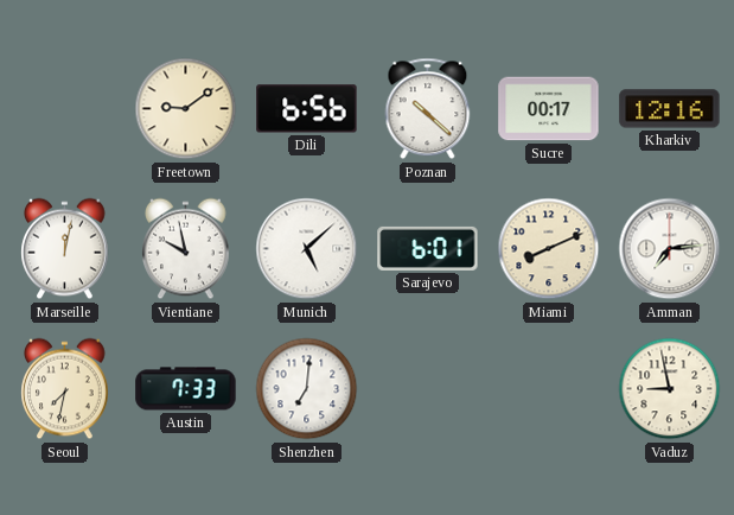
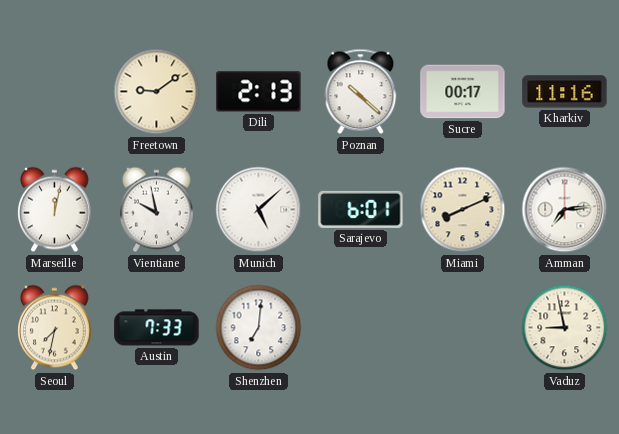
Dili: 6:56 -> 2:13
Kharkiv: 12:16 -> 11:16
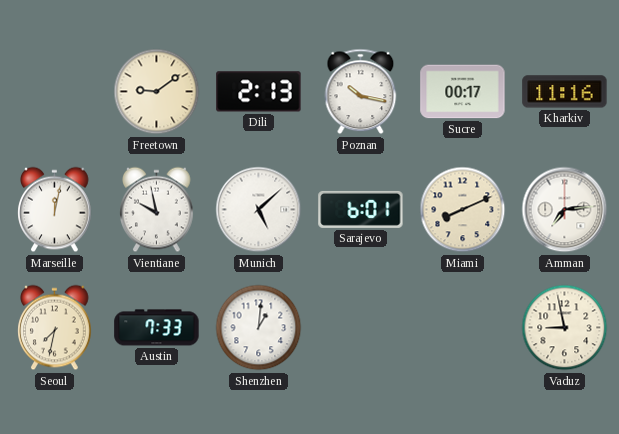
Poznan: 10:22 -> 10:17
Shenzhen: 7:01 -> 1:01
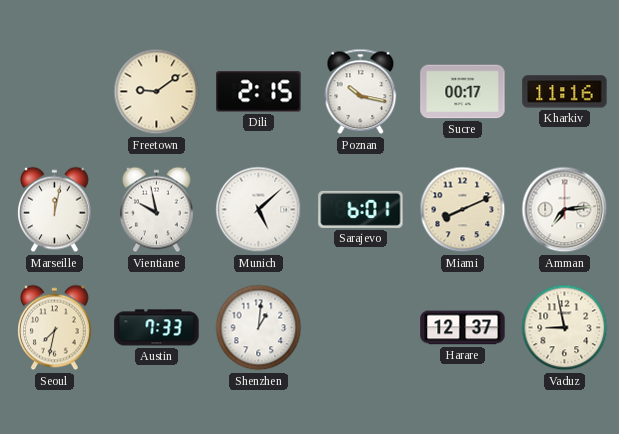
Dili: 2:13 -> 2:15
Harare: none -> 12:37
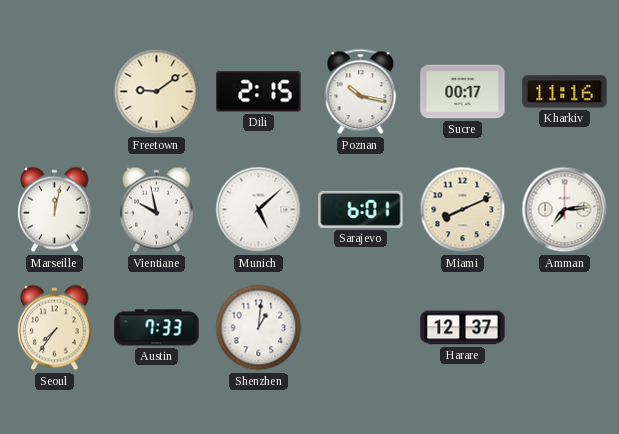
Seoul: 7:32 -> 7:36
Vaduz: 8:58 -> none
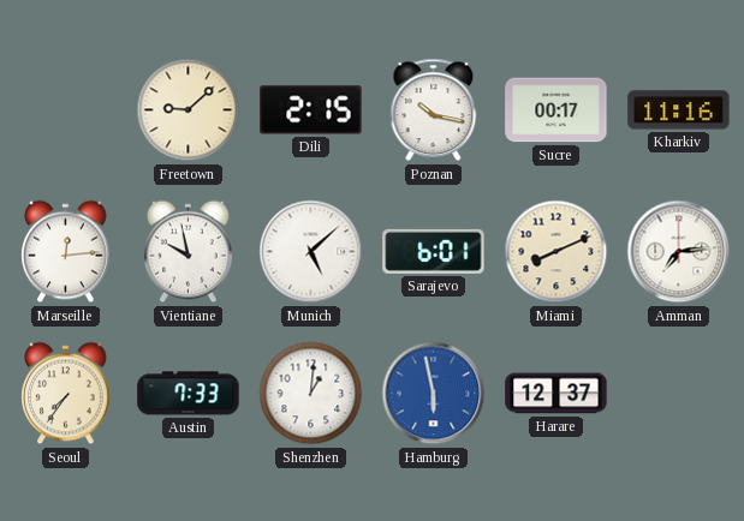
Freetown: 9:09 -> 9:08
Marseille: 12:02 -> 12:14
Hamburg: none -> 5:58
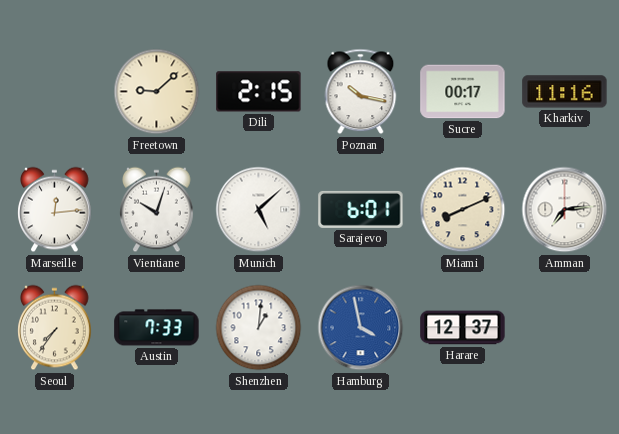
Vientiane: 9:58 -> 10:03
Hamburg: 5:58 -> 3:58
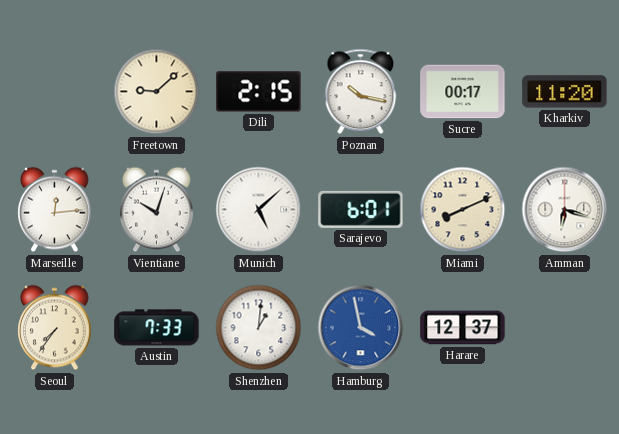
Kharkiv: 11:16 -> 11:20
Amman: 7:14 -> 6:18
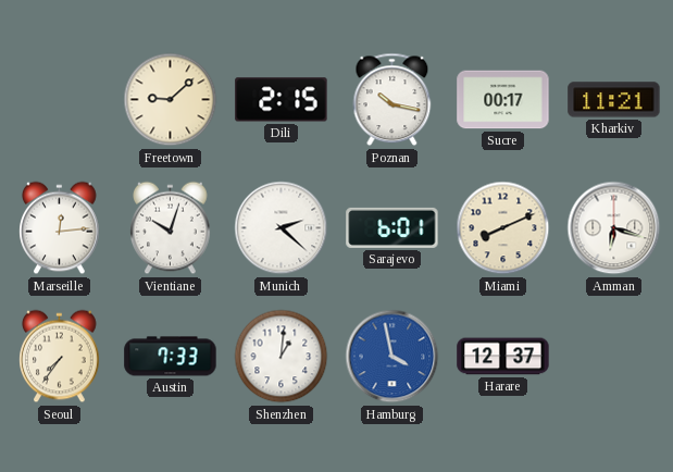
Kharkiv: 11:20 -> 11:21
Munich: 5:08 -> 2:22
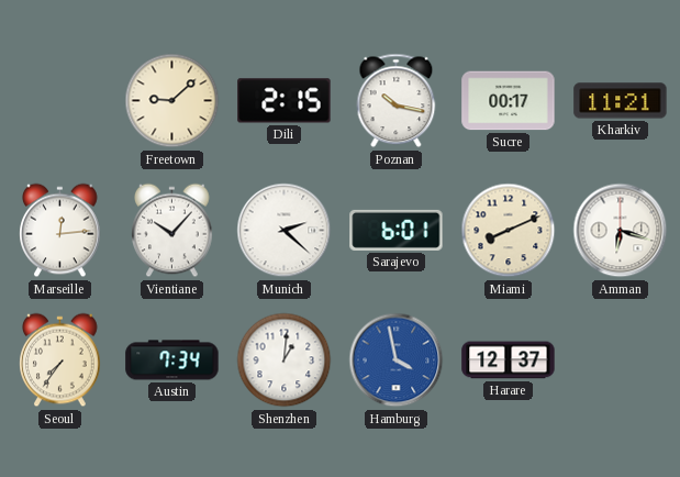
Vientiane: 10:03 -> 10:07
Austin: 7:33 -> 7:34
